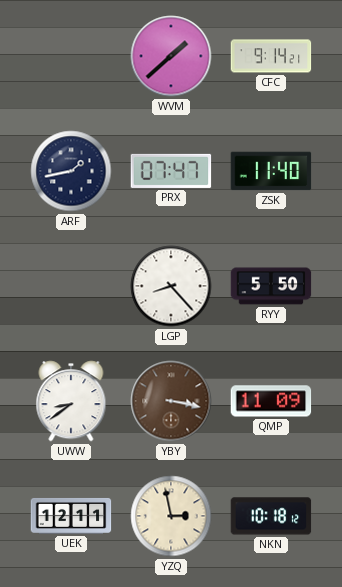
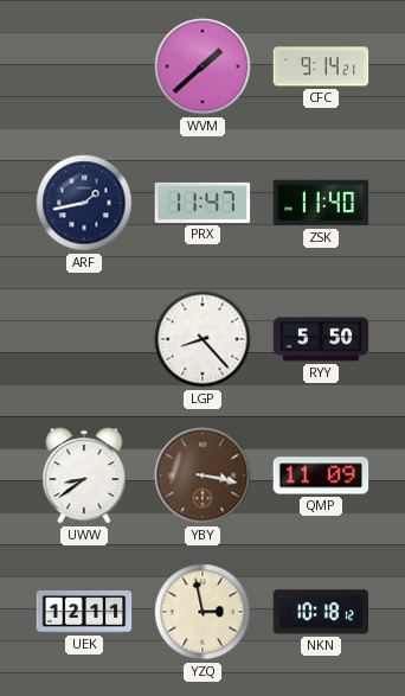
PRX: 07:47 -> 11:47
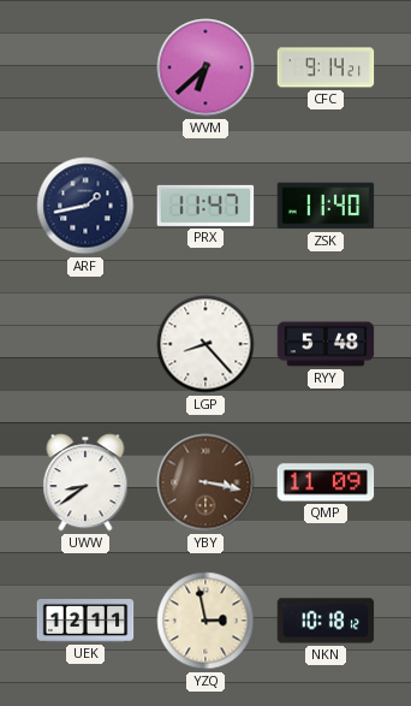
WVM: 1:38 -> 6:38
RYY: 5:50 -> 5:48
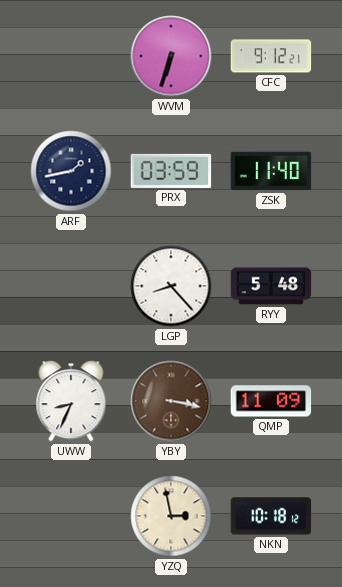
WVM: 6:38 -> 6:33
CFC: 9:14 -> 9:12
PRX: 11:47 -> 03:59
UWW: 8:39 -> 8:34
UEK: 12:11 -> none
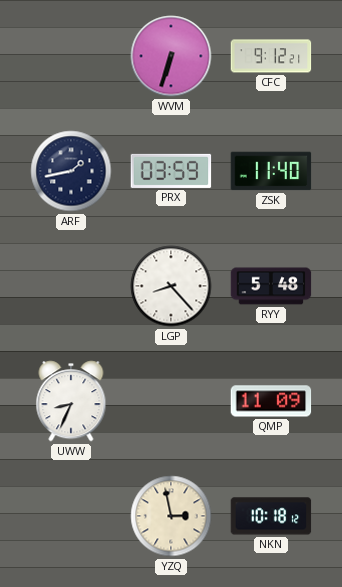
YBY: 3:17 -> none
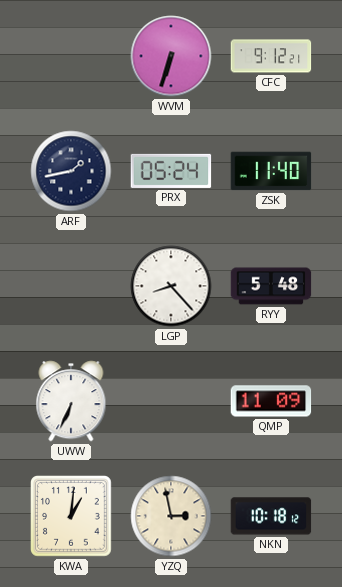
PRX: 03:59 -> 05:24
UWW: 8:34 -> 6:34
KWA: none -> 1:01
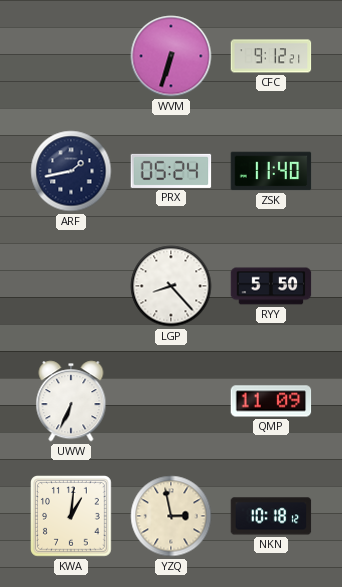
RYY: 5:48 -> 5:50
